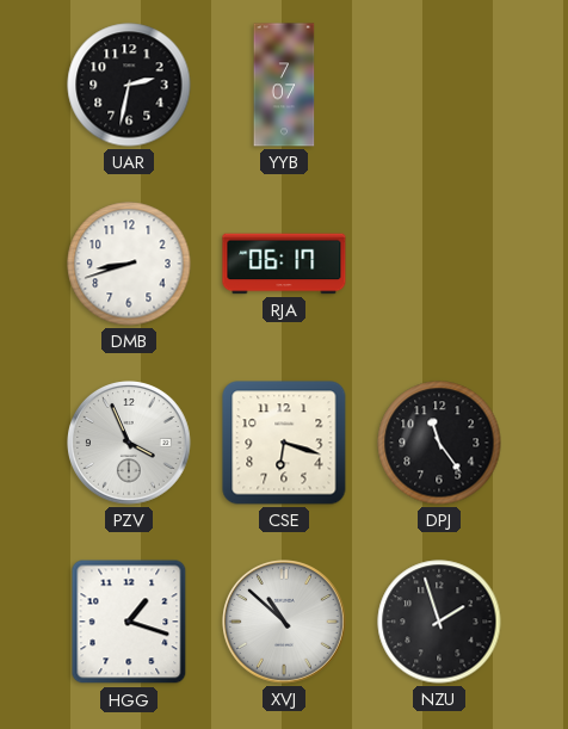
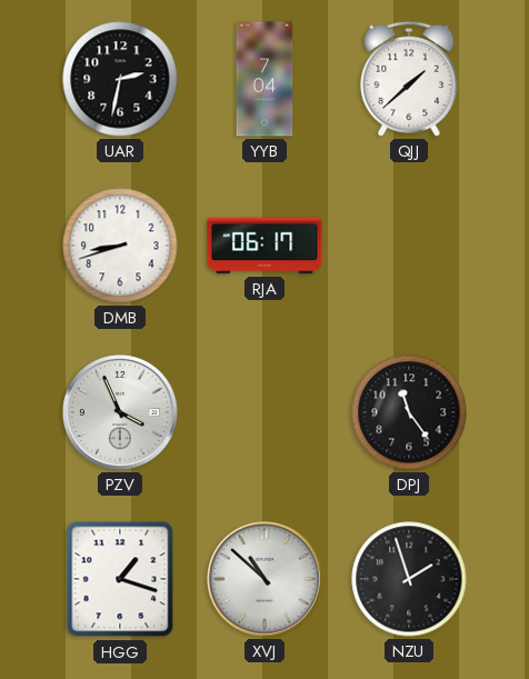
YYB: 7:07 -> 7:04
QJJ: none -> 1:38
CSE: 6:18 -> none
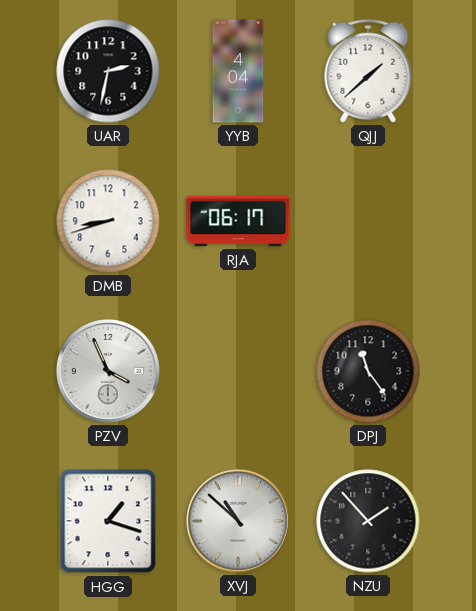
YYB: 7:04 -> 4:04
NZU: 1:57 -> 1:53
